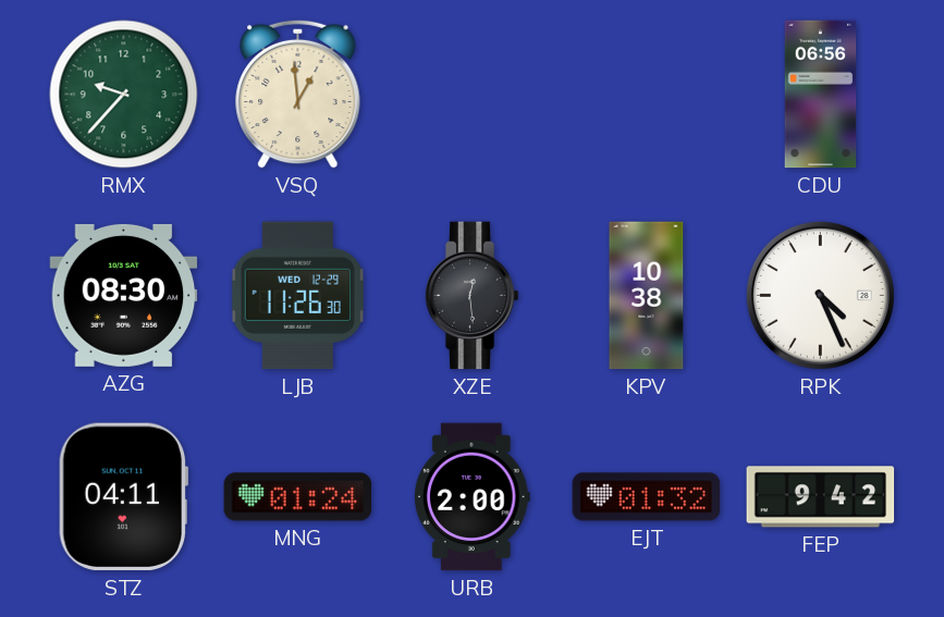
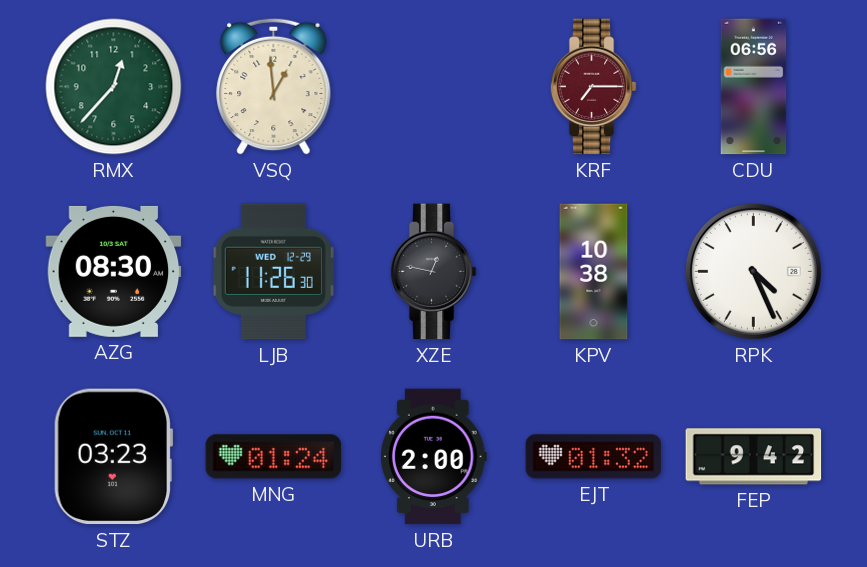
RMX: 9:37 -> 12:37
KRF: none -> 7:15
XZE: 12:29 -> 12:47
STZ: 04:11 -> 03:23
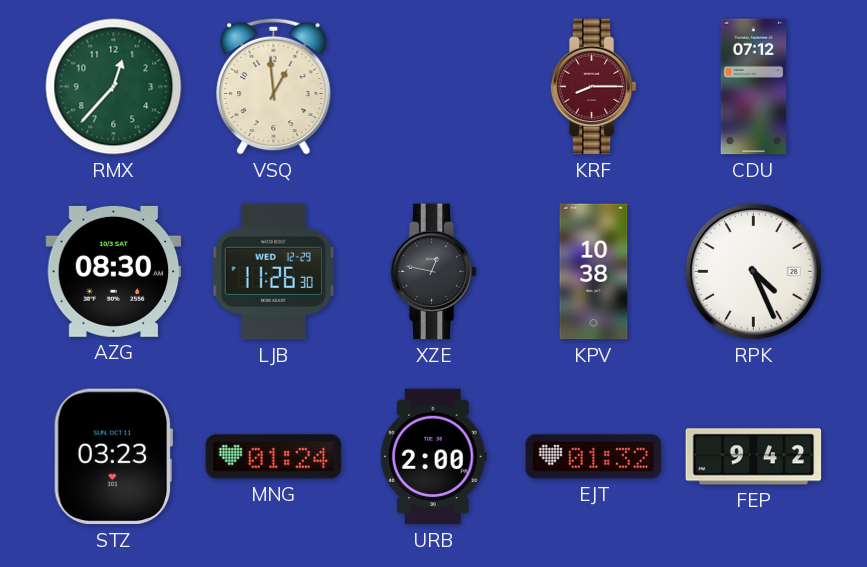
KRF: 7:15 -> 8:15
CDU: 06:56 -> 07:12
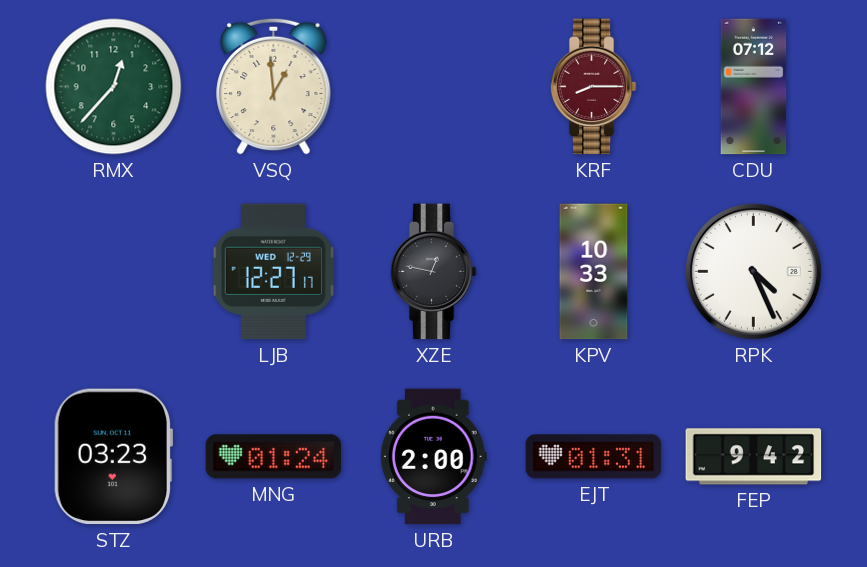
AZG: 08:30 -> none
LJB: 11:26 -> 12:27
KPV: 10:38 -> 10:33
EJT: 01:32 -> 01:31
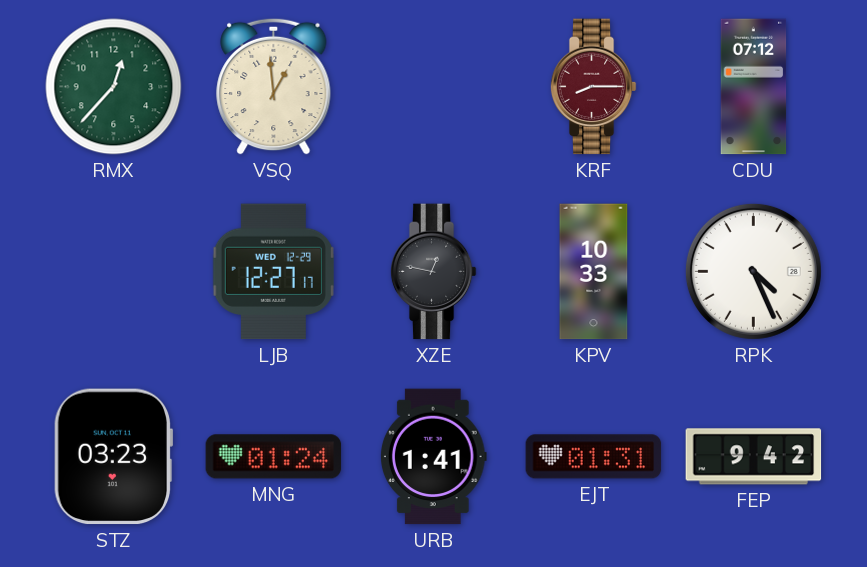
URB: 2:00 -> 1:41
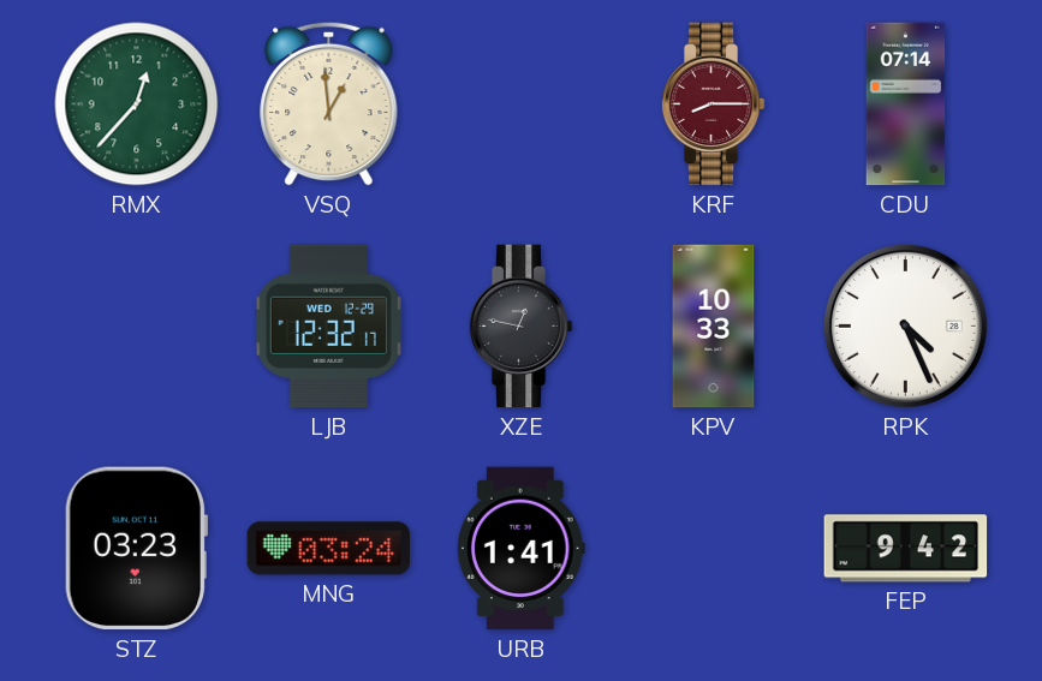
CDU: 07:12 -> 07:14
LJB: 12:27 -> 12:32
MNG: 01:24 -> 03:24
EJT: 01:31 -> none
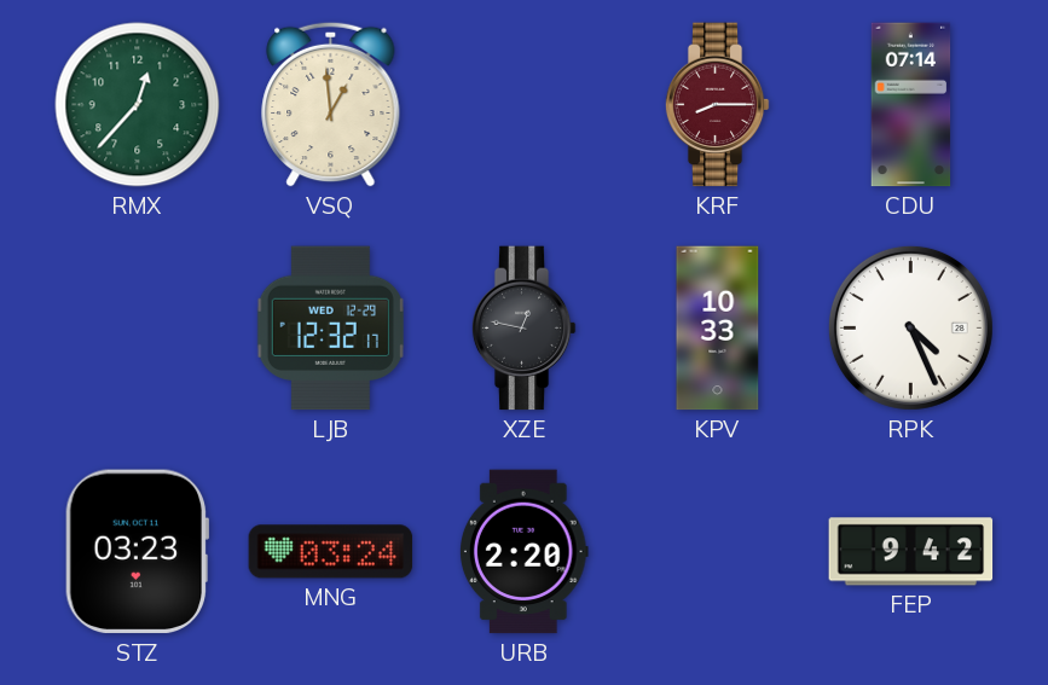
URB: 1:41 -> 2:20
